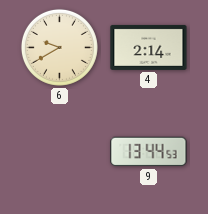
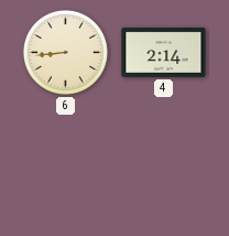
6: 9:40 -> 8:44
9: 13:44 -> none
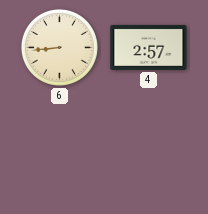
4: 2:14 -> 2:57
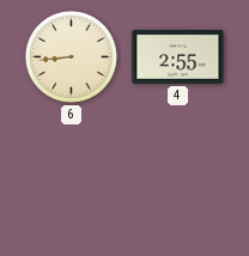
4: 2:57 -> 2:55
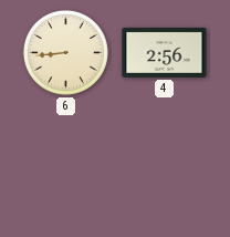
4: 2:55 -> 2:56
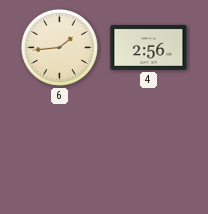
6: 8:44 -> 1:44
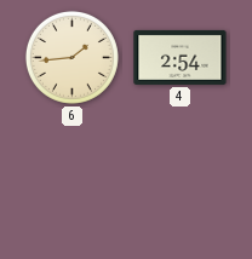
4: 2:56 -> 2:54
